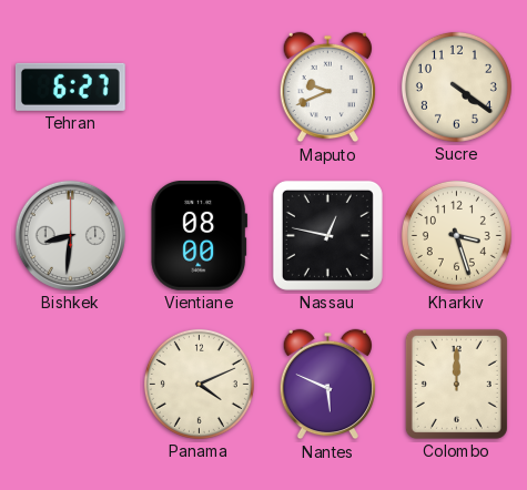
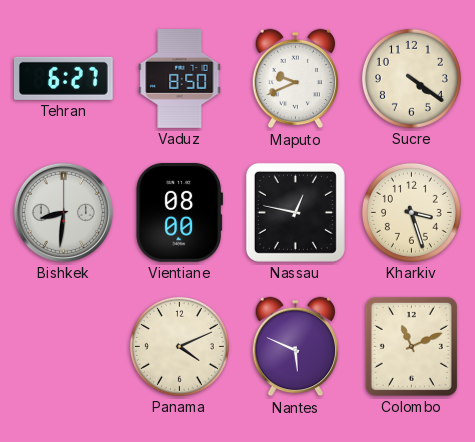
Vaduz: none -> 8:50
Colombo: 12:00 -> 11:11
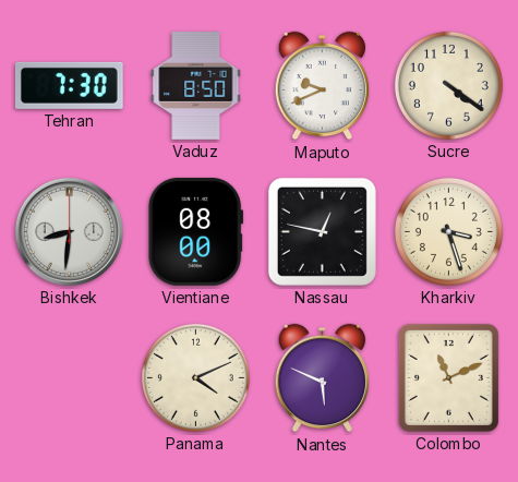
Tehran: 6:27 -> 7:30
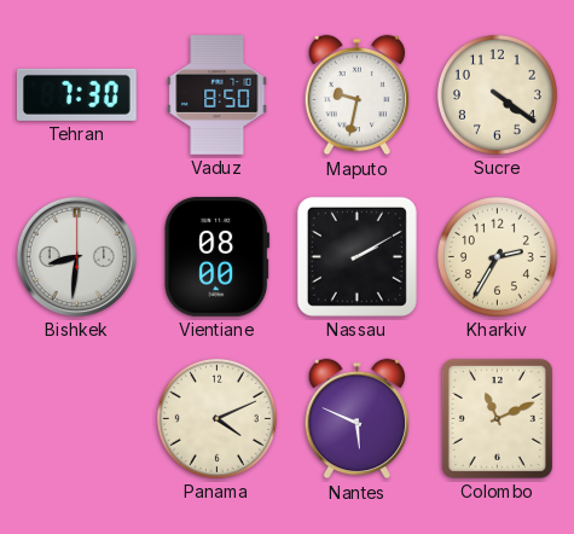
Maputo: 9:41 -> 9:32
Nassau: 12:47 -> 2:10
Kharkiv: 3:27 -> 2:35
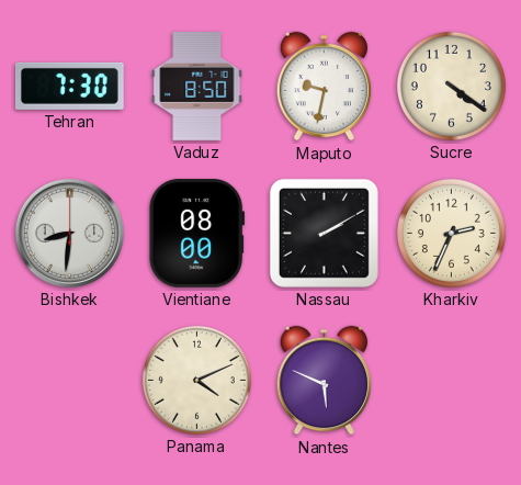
Kharkiv: 2:35 -> 2:34
Colombo: 11:11 -> none
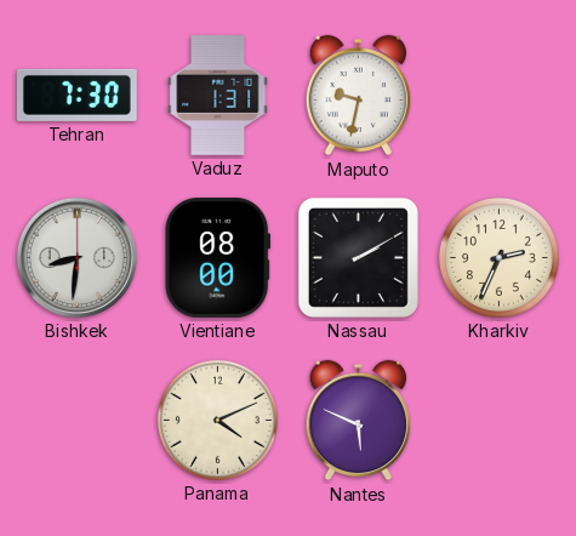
Vaduz: 8:50 -> 1:31
Sucre: 4:21 -> none
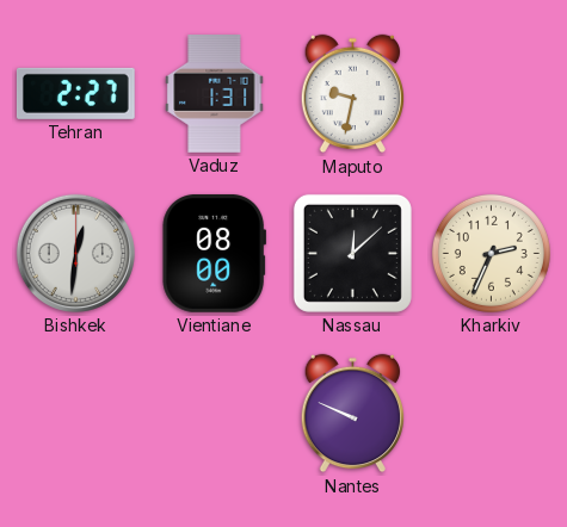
Tehran: 7:30 -> 2:27
Bishkek: 8:31 -> 12:31
Nassau: 2:10 -> 12:08
Panama: 4:11 -> none
Nantes: 5:49 -> 9:49
